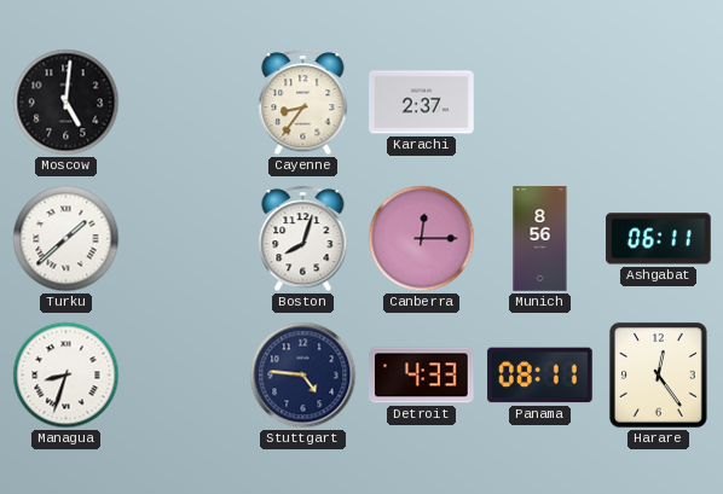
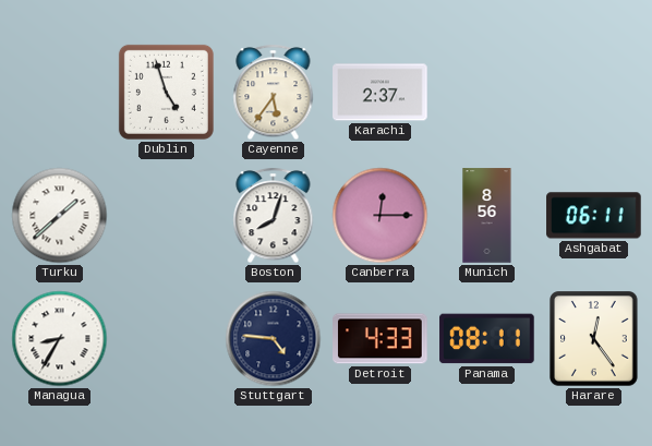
Moscow: 5:01 -> none
Dublin: none -> 4:57
Cayenne: 8:36 -> 5:36
Managua: 8:33 -> 8:35
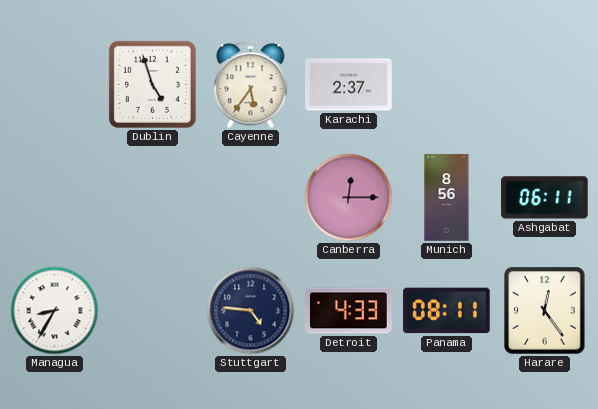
Turku: 1:38 -> none
Boston: 8:03 -> none
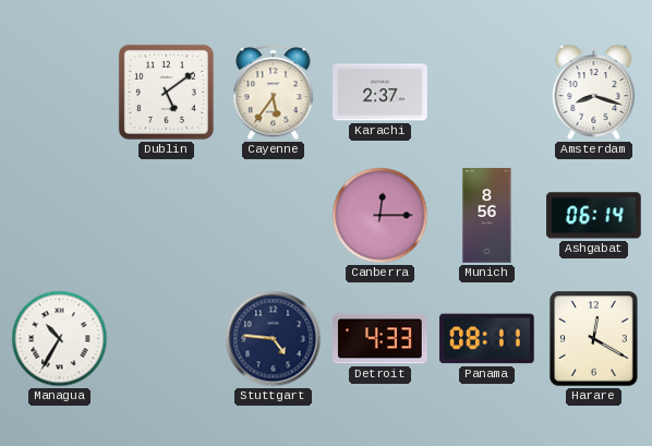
Dublin: 4:57 -> 5:09
Amsterdam: none -> 8:18
Ashgabat: 06:11 -> 06:14
Managua: 8:35 -> 10:35
Harare: 12:24 -> 12:20
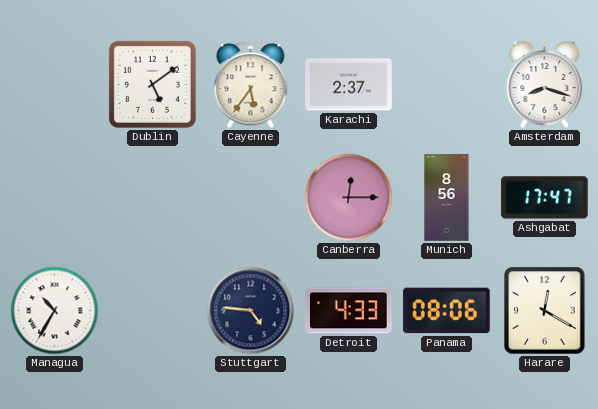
Ashgabat: 06:14 -> 17:47
Panama: 08:11 -> 08:06
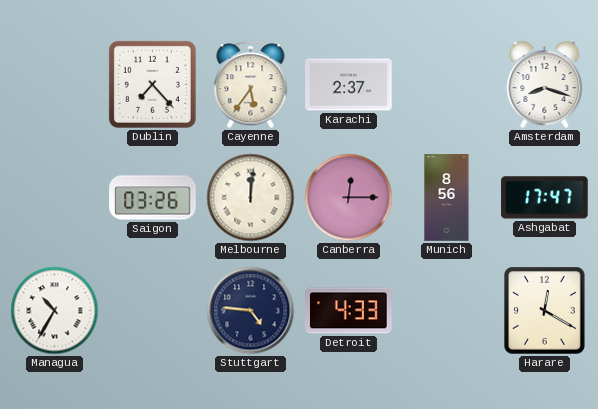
Dublin: 5:09 -> 7:23
Saigon: none -> 03:26
Melbourne: none -> 12:01
Panama: 08:06 -> none
